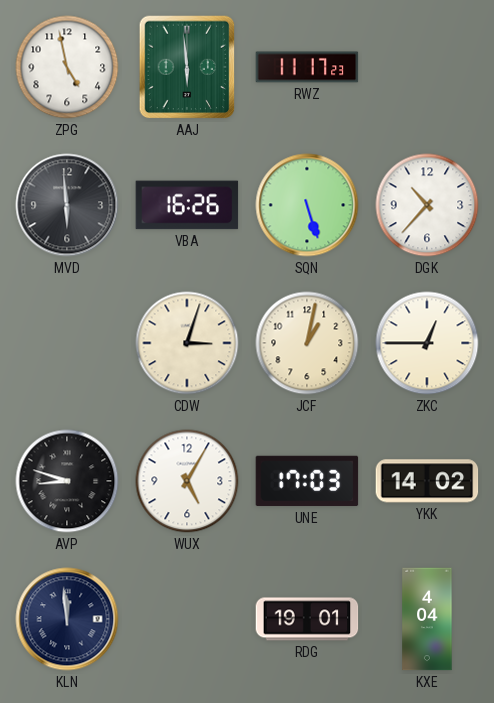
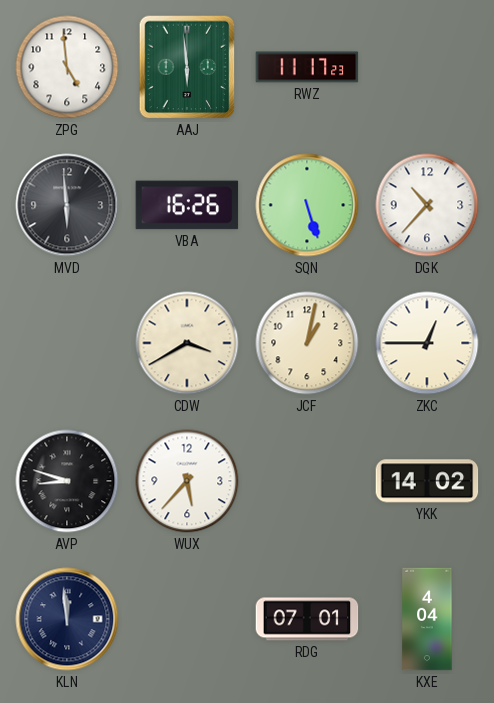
ZPG: 4:58 -> 4:59
CDW: 3:03 -> 3:40
WUX: 5:05 -> 5:37
UNE: 17:03 -> none
RDG: 19:01 -> 07:01
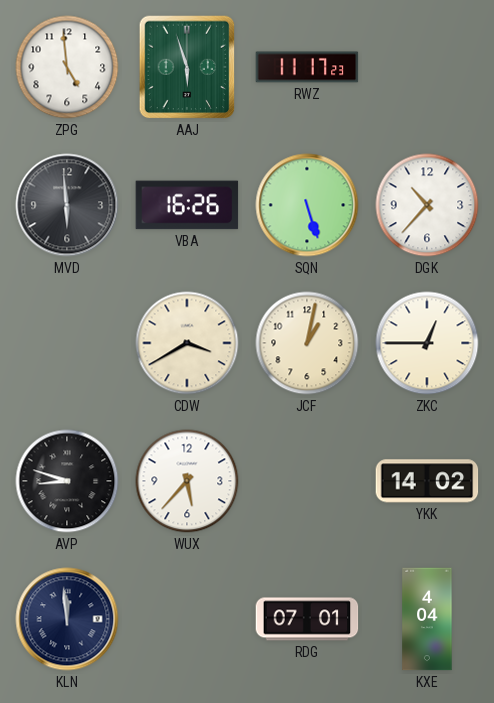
AAJ: 5:59 -> 5:57
